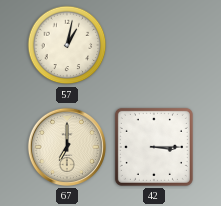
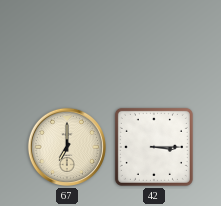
57: 1:02 -> none
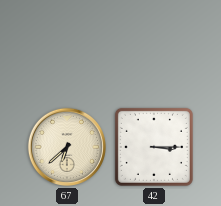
67: 7:00 -> 6:38
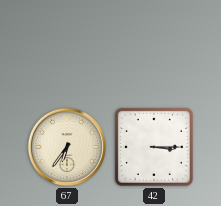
67: 6:38 -> 6:36
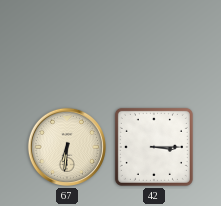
67: 6:36 -> 6:31
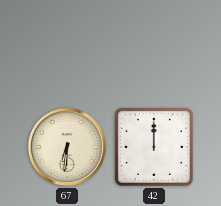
42: 3:15 -> 12:00
